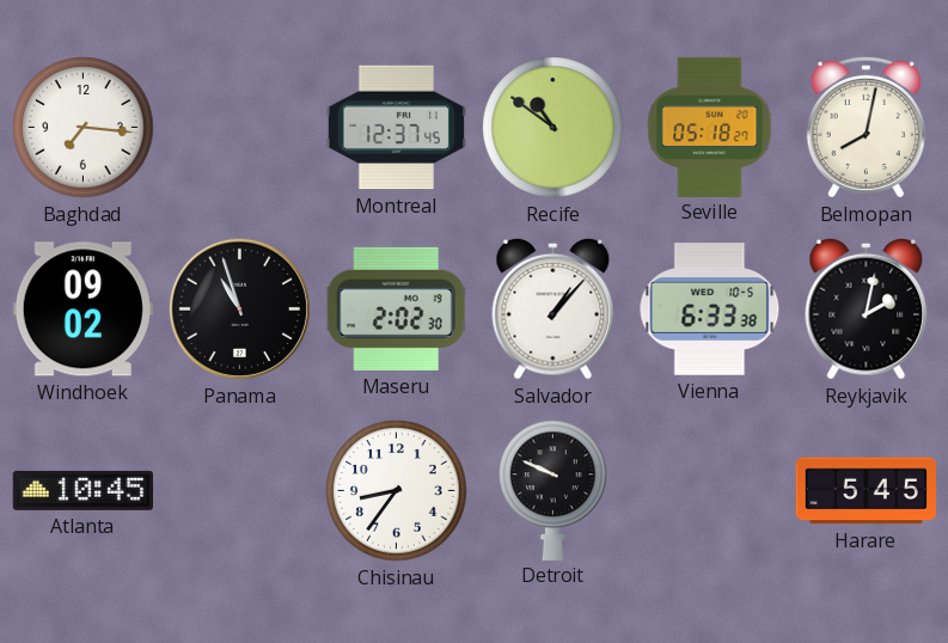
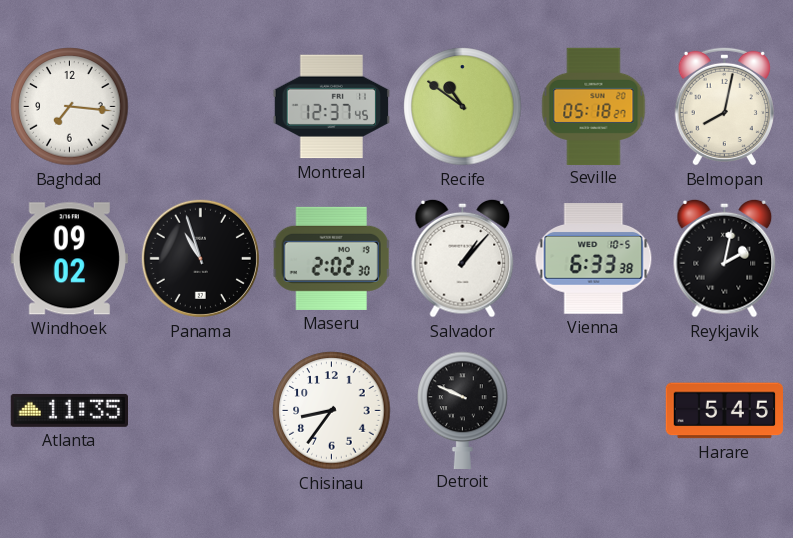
Atlanta: 10:45 -> 11:35
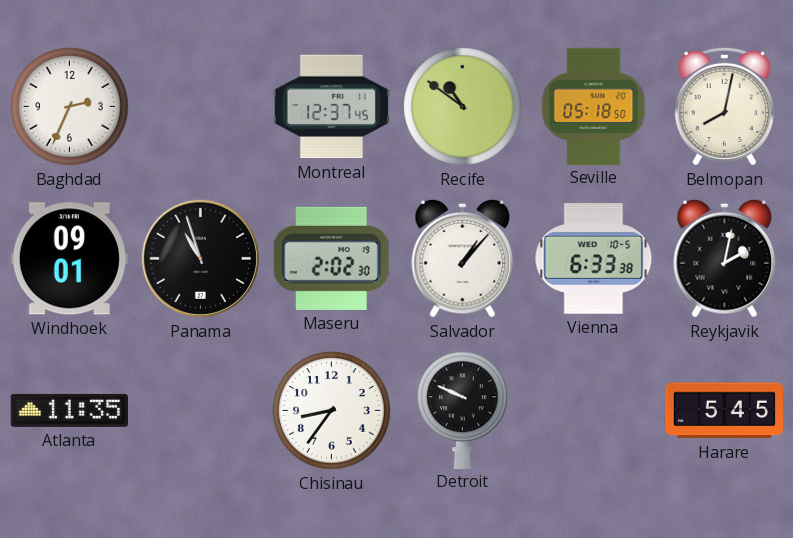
Baghdad: 7:16 -> 2:34
Seville: 05:18:27 -> 05:18:50
Windhoek: 09:02 -> 09:01
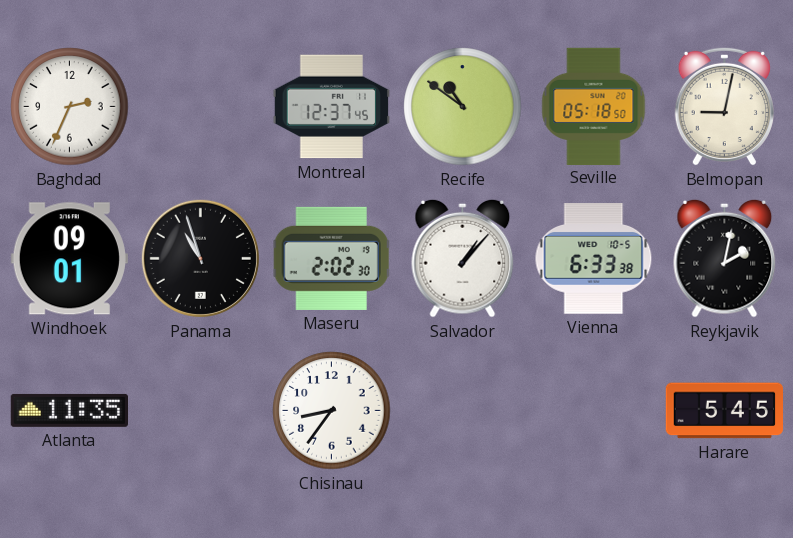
Belmopan: 8:02 -> 9:02
Detroit: 9:49 -> none
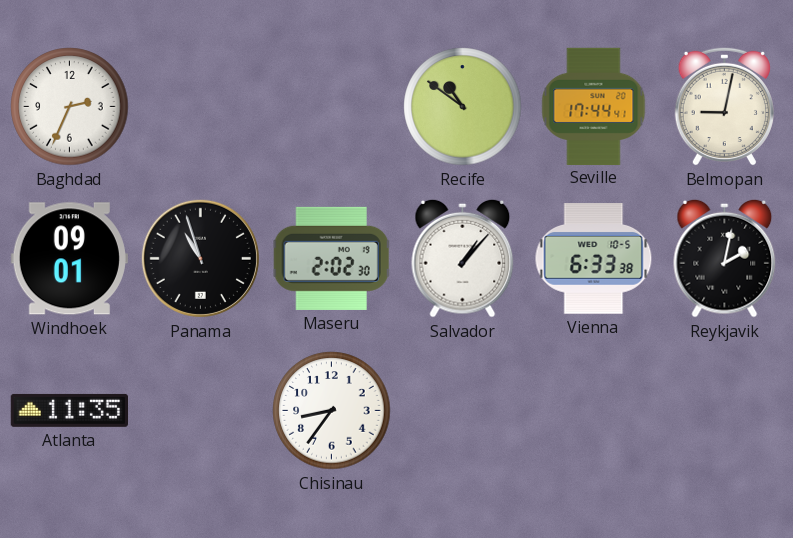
Montreal: 12:37 -> none
Seville: 05:18 -> 17:44
Harare: 5:45 -> none
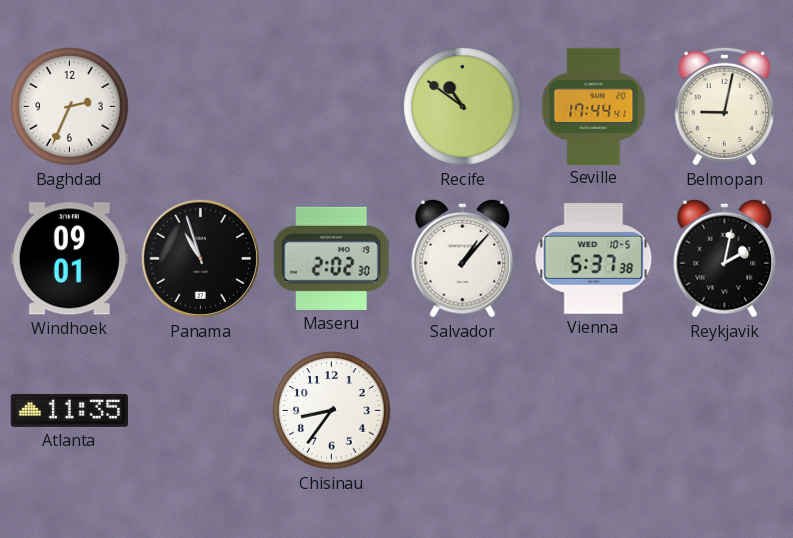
Vienna: 6:33 -> 5:37
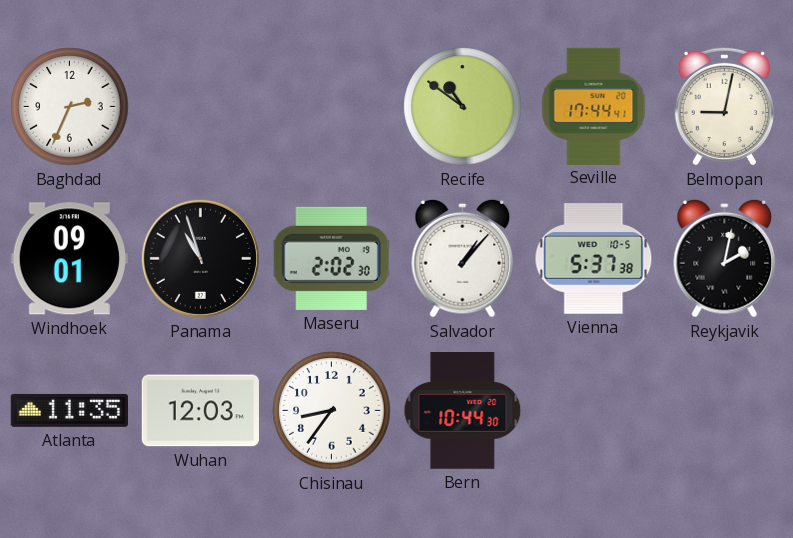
Wuhan: none -> 12:03
Bern: none -> 10:44
